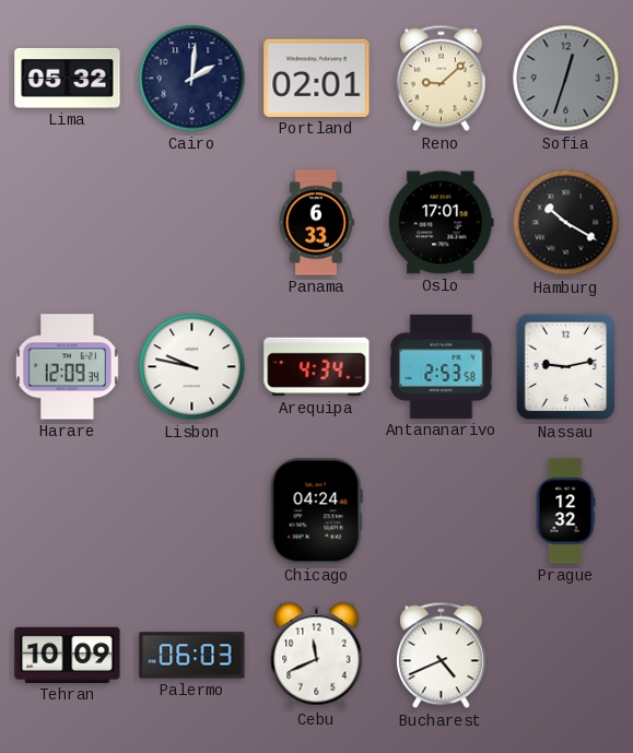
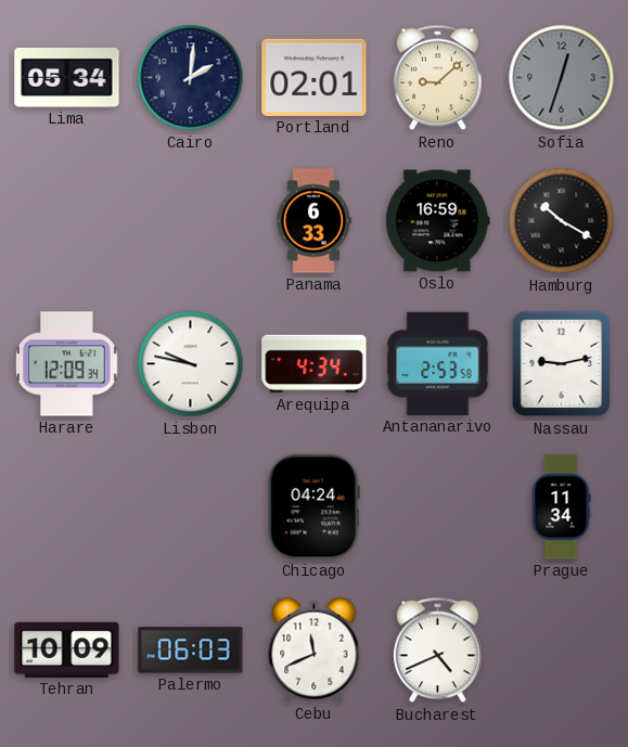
Lima: 05:32 -> 05:34
Oslo: 17:01 -> 16:59
Prague: 12:32 -> 11:34
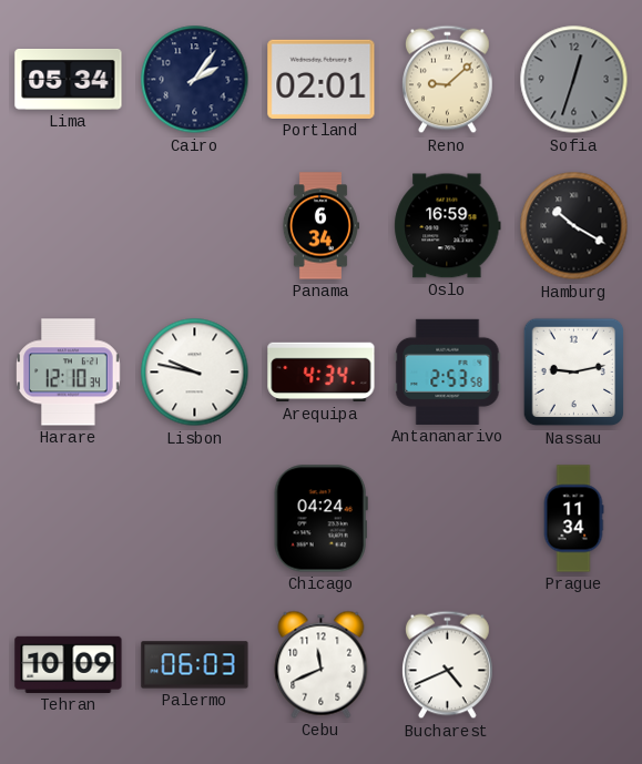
Cairo: 2:01 -> 2:06
Panama: 6:33 -> 6:34
Harare: 12:09 -> 12:10
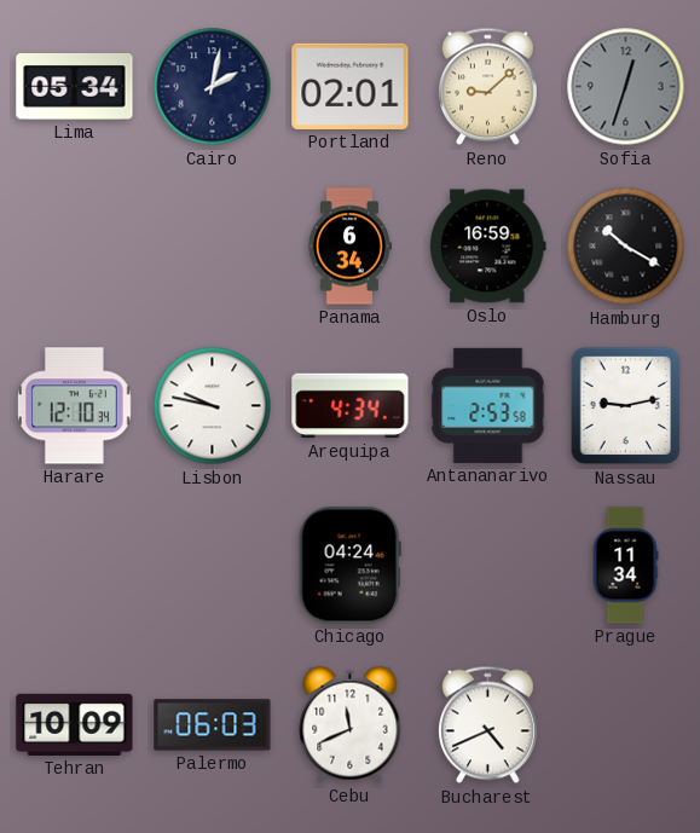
Cairo: 2:06 -> 2:02
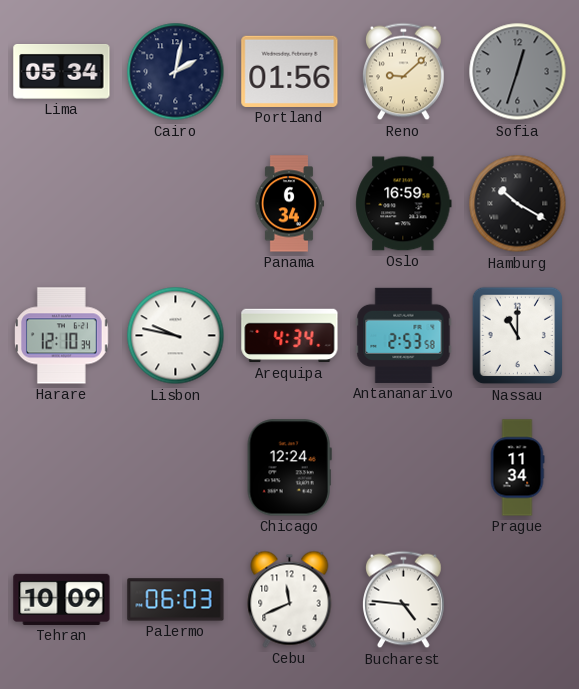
Portland: 02:01 -> 01:56
Nassau: 9:13 -> 11:00
Chicago: 04:24 -> 12:24
Bucharest: 4:41 -> 4:46
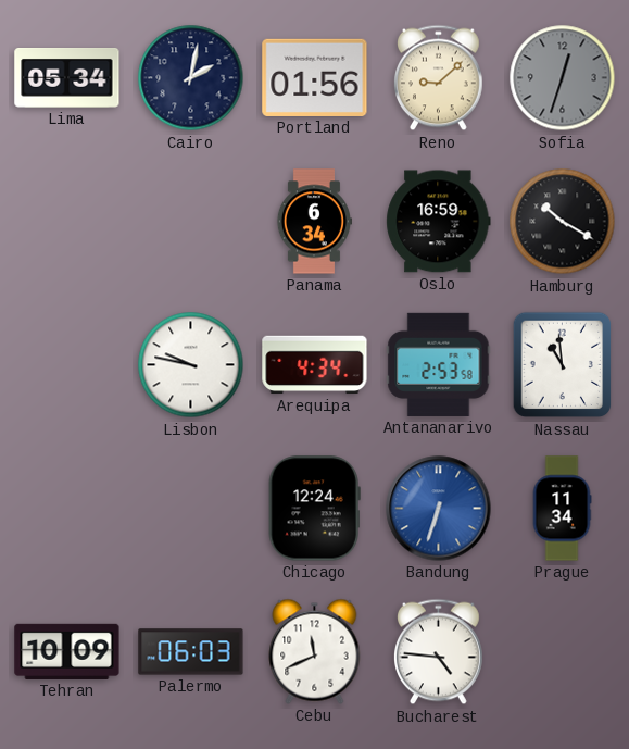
Harare: 12:10 -> none
Nassau: 11:00 -> 10:59
Bandung: none -> 6:33
